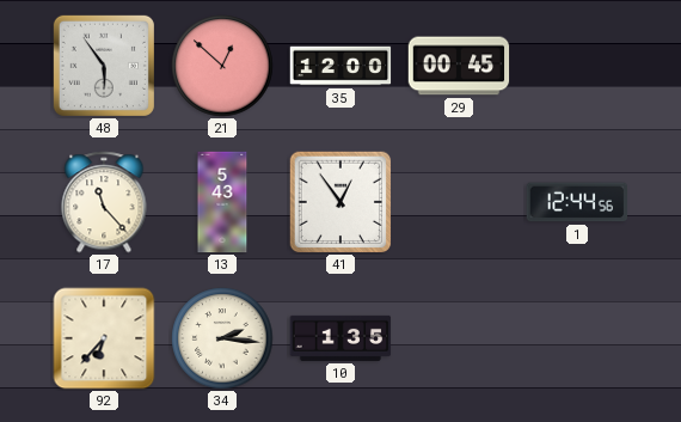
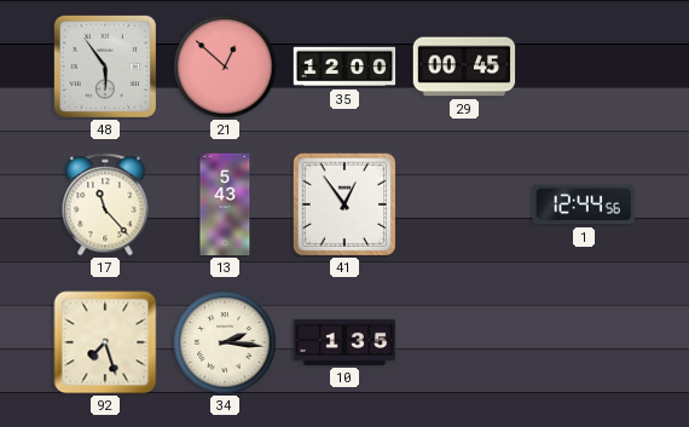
92: 6:37 -> 7:27
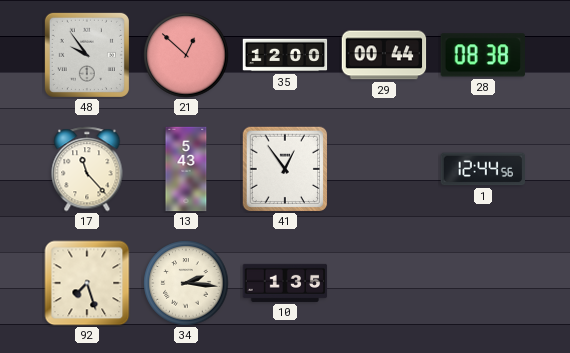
48: 5:54 -> 9:54
29: 00:45 -> 00:44
28: none -> 08:38
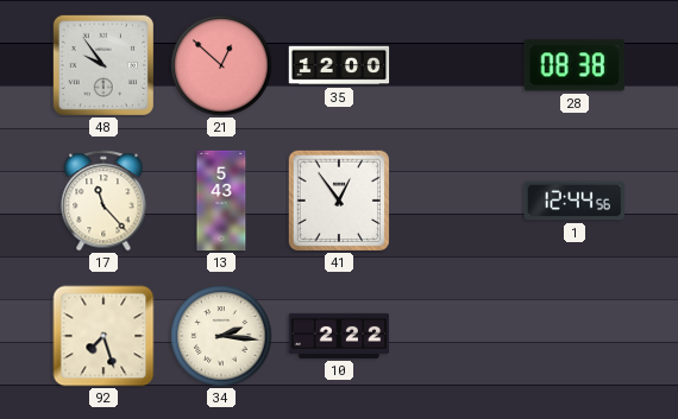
29: 00:44 -> none
10: 1:35 -> 2:22
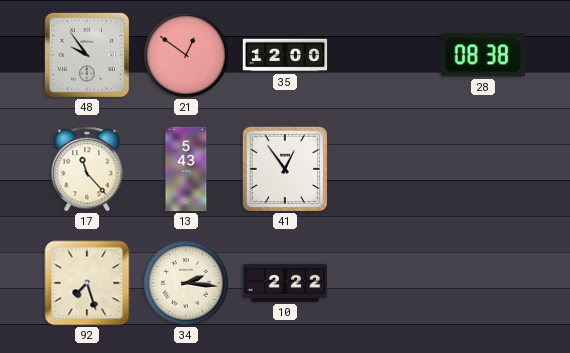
21: 12:52 -> 12:51
1: 12:44 -> none
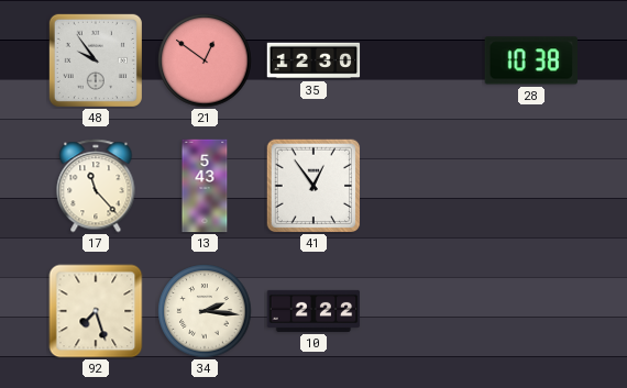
35: 12:00 -> 12:30
28: 08:38 -> 10:38
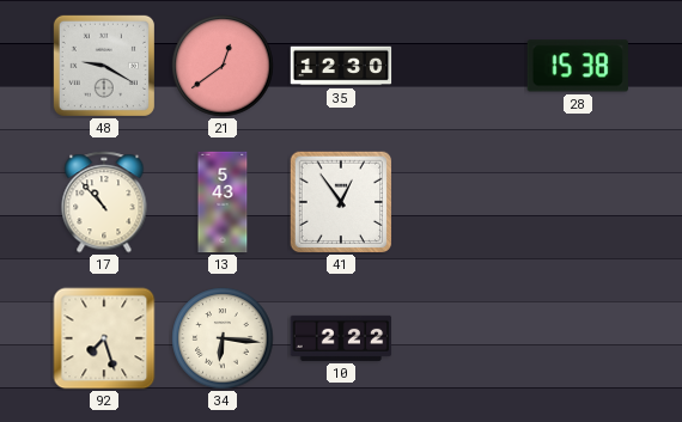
48: 9:54 -> 9:20
21: 12:51 -> 12:39
28: 10:38 -> 15:38
17: 11:23 -> 10:53
34: 2:16 -> 6:16
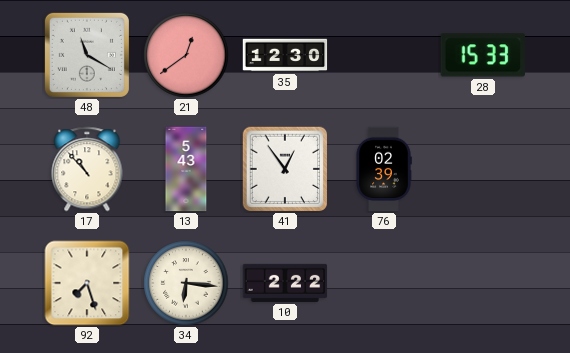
48: 9:20 -> 11:20
28: 15:38 -> 15:33
76: none -> 02:39
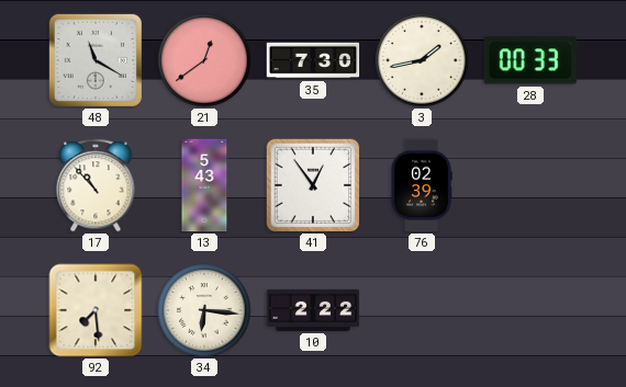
35: 12:30 -> 7:30
3: none -> 1:43
28: 15:33 -> 00:33
92: 7:27 -> 7:29
